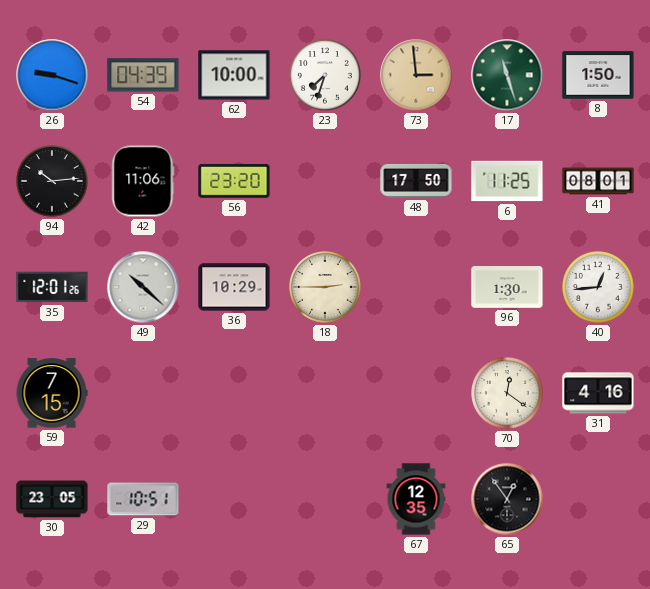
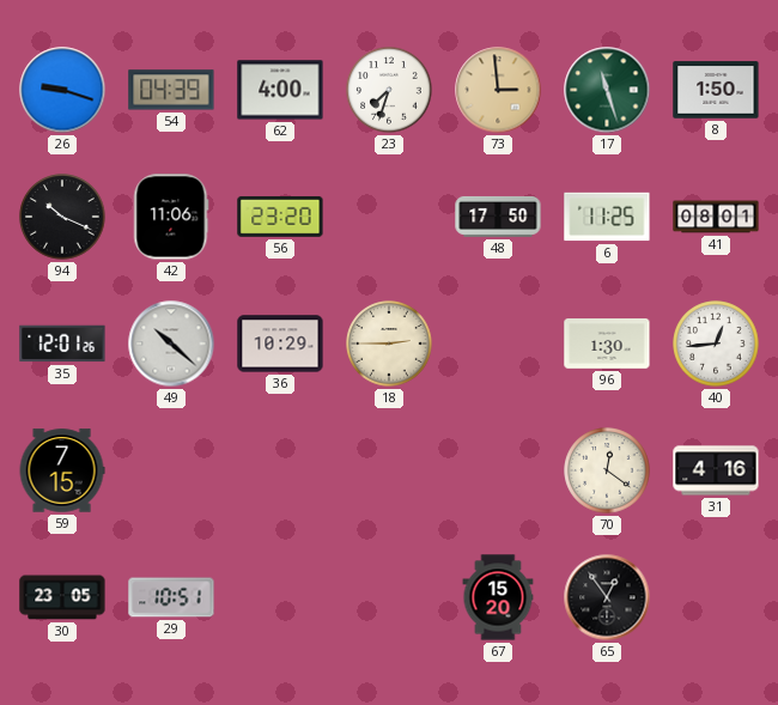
62: 10:00 -> 4:00
94: 10:14 -> 10:19
67: 12:35 -> 15:20
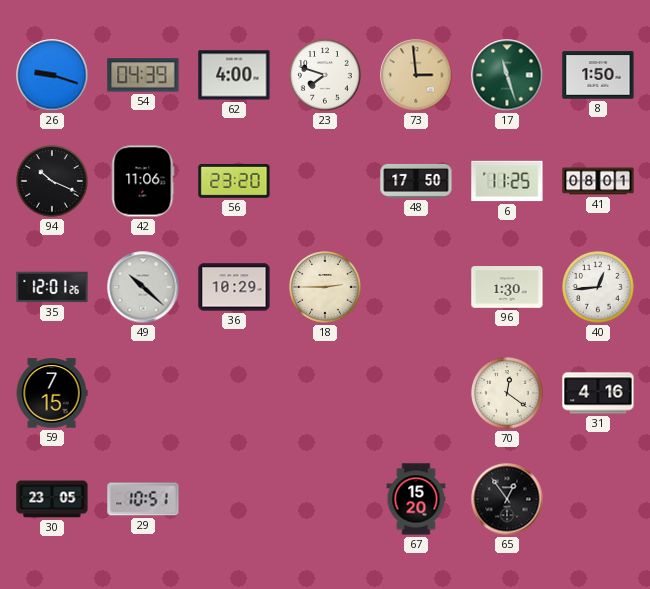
23: 7:33 -> 7:48
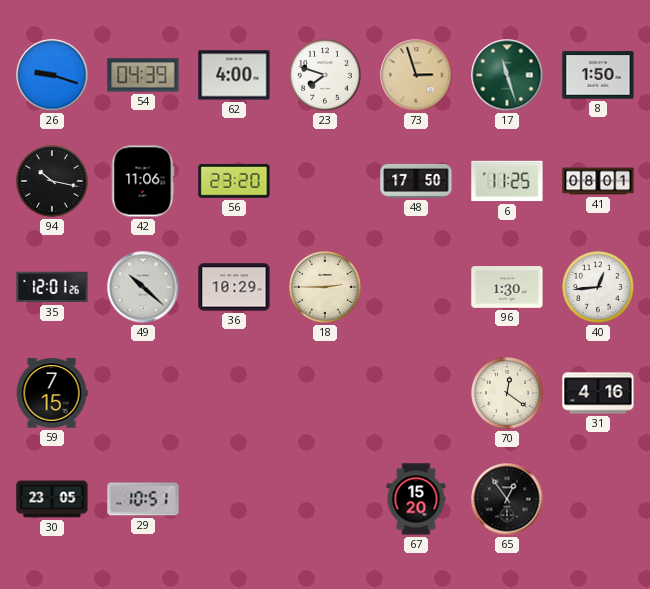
73: 2:59 -> 2:57
94: 10:19 -> 10:17
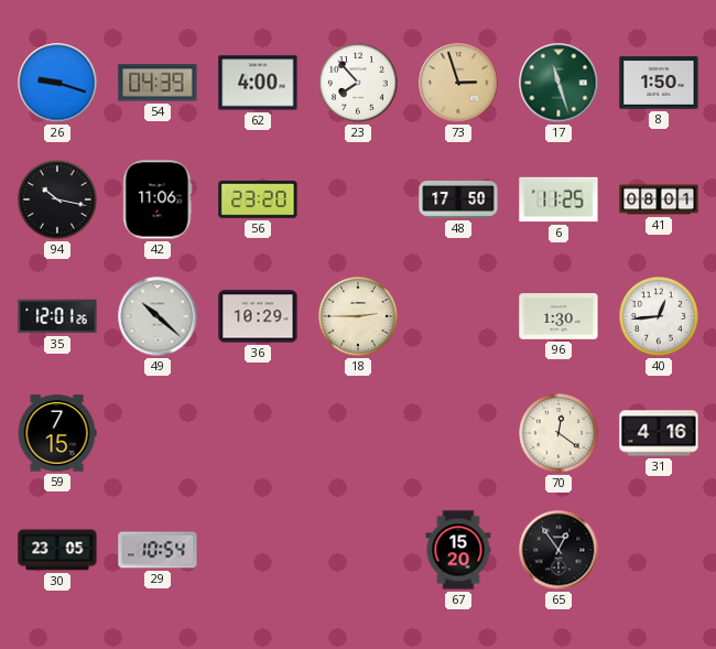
23: 7:48 -> 7:53
29: 10:51 -> 10:54
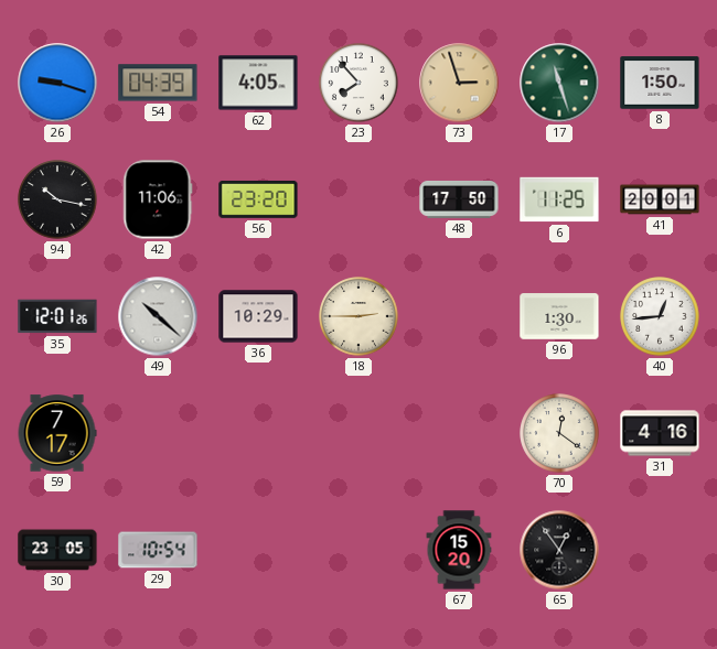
62: 4:00 -> 4:05
41: 08:01 -> 20:01
59: 7:15 -> 7:17
